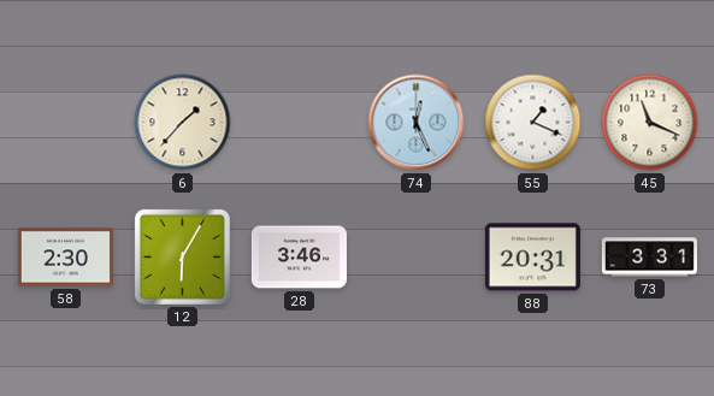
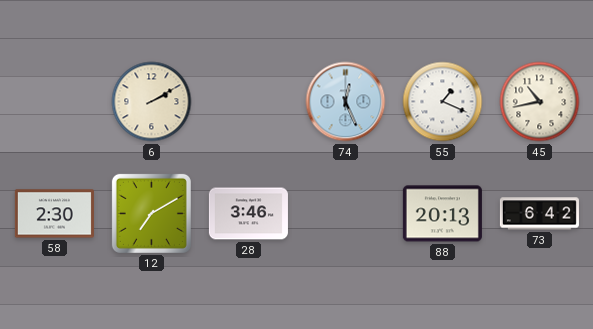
6: 1:37 -> 2:10
45: 11:19 -> 10:43
12: 6:05 -> 7:10
88: 20:31 -> 20:13
73: 3:31 -> 6:42
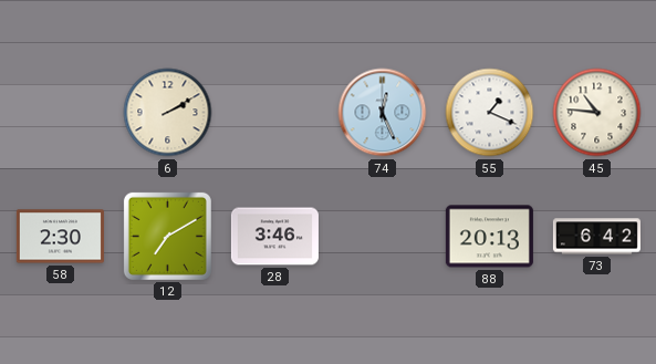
45: 10:43 -> 10:46
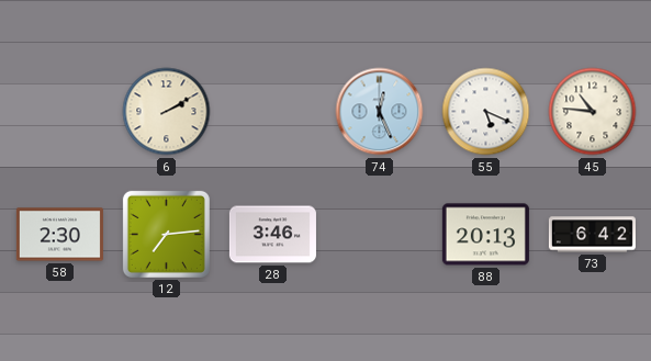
55: 1:19 -> 5:19
12: 7:10 -> 7:14
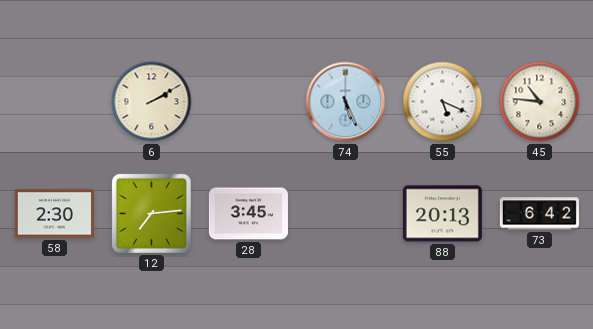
74: 12:26 -> 5:26
28: 3:46 -> 3:45
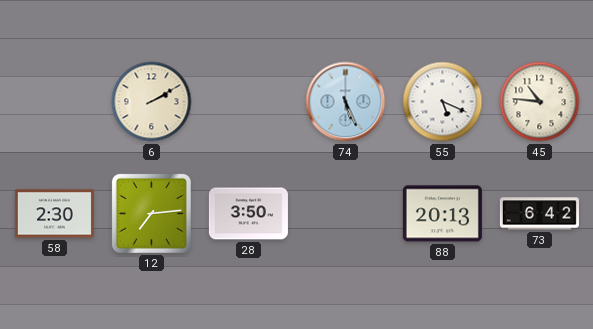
28: 3:45 -> 3:50
